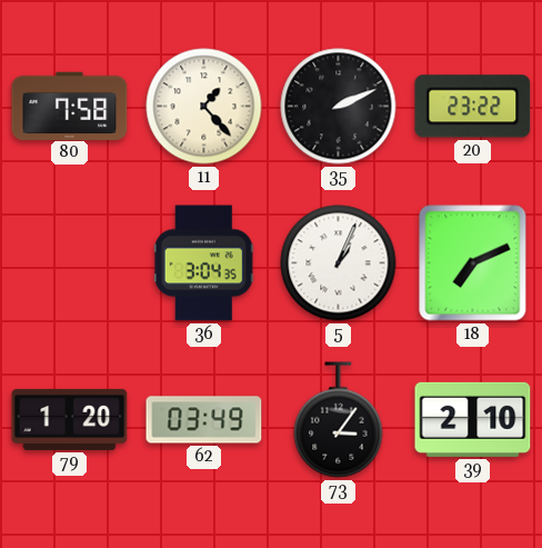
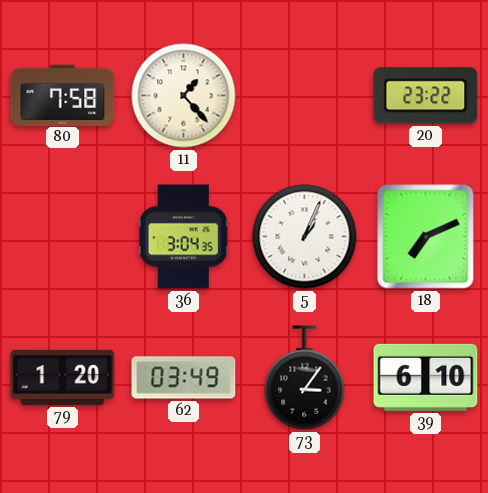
35: 2:11 -> none
39: 2:10 -> 6:10
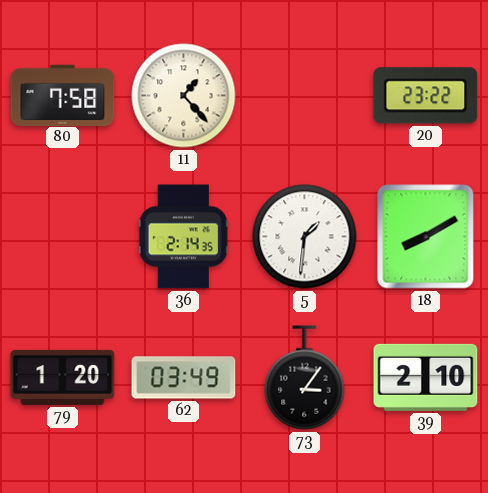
36: 3:04 -> 2:14
5: 1:04 -> 1:31
18: 7:11 -> 8:10
39: 6:10 -> 2:10
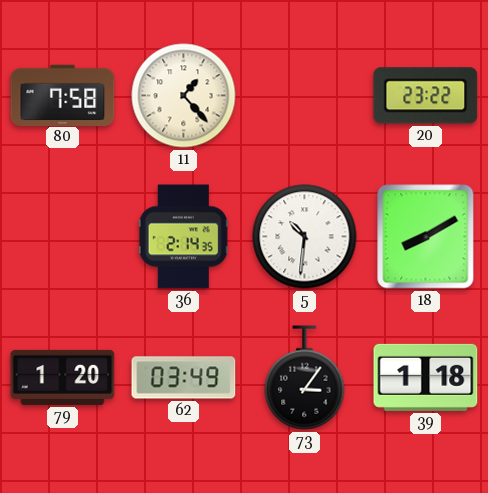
5: 1:31 -> 10:31
39: 2:10 -> 1:18
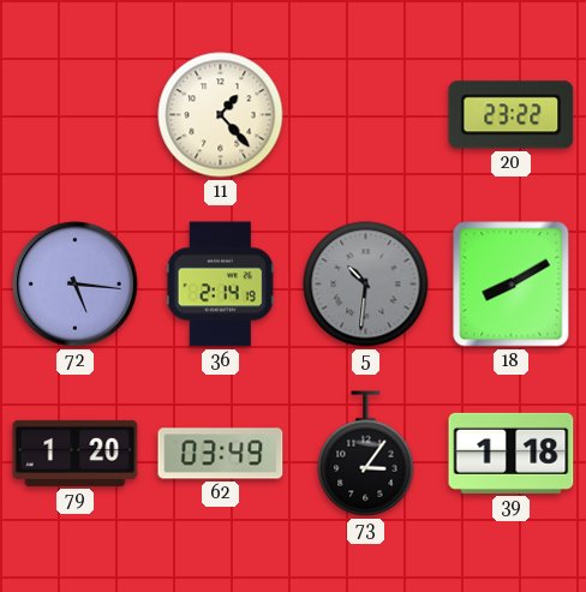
80: 7:58 -> none
72: none -> 5:16
36: 2:14:35 -> 2:14:19
5 dial: white -> grey
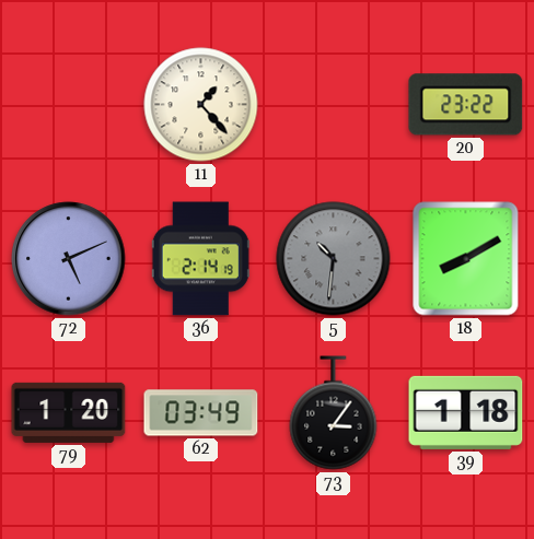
72: 5:16 -> 5:11
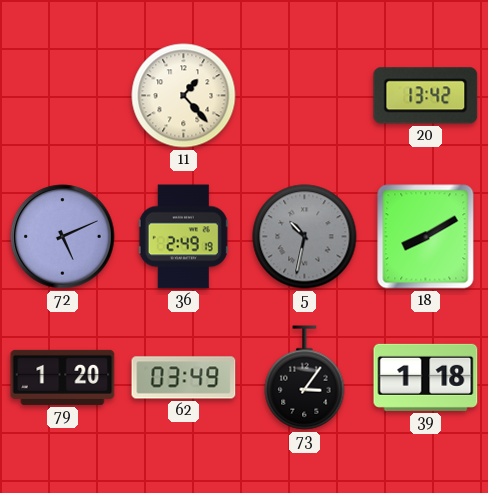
20: 23:22 -> 13:42
36: 2:14 -> 2:49
5: 10:31 -> 10:32
